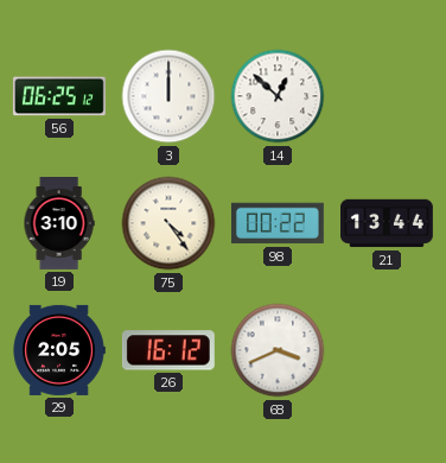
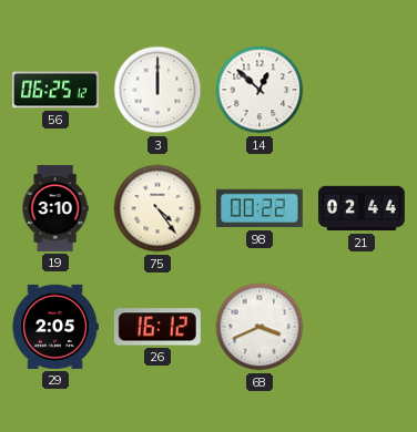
21: 13:44 -> 02:44
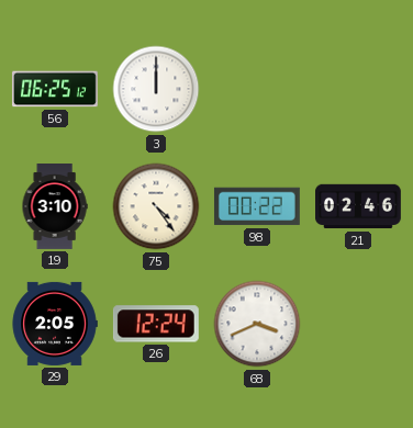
14: 12:52 -> none
21: 02:44 -> 02:46
26: 16:12 -> 12:24
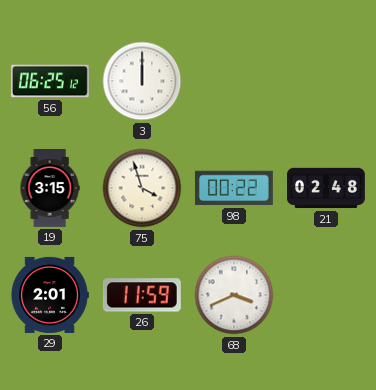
19: 3:10 -> 3:15
75: 4:24 -> 3:57
21: 02:46 -> 02:48
29: 2:05 -> 2:01
26: 12:24 -> 11:59
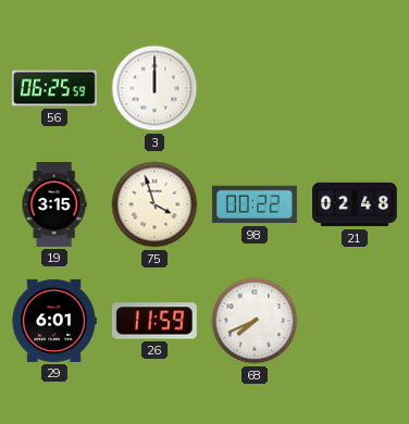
56: 06:25:12 -> 06:25:59
29: 2:01 -> 6:01
68: 3:41 -> 7:41
